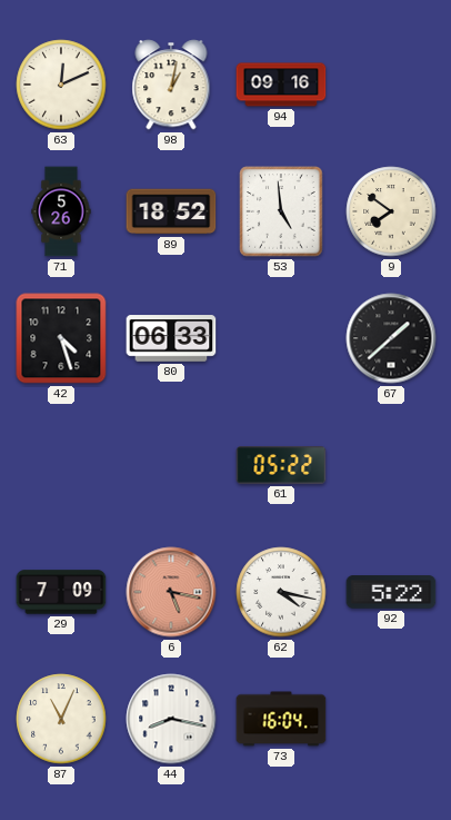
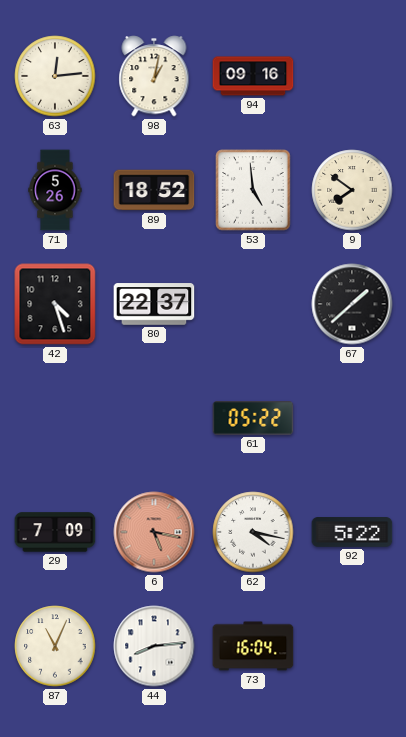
63: 12:11 -> 12:14
80: 06:33 -> 22:37
44: 8:17 -> 8:14
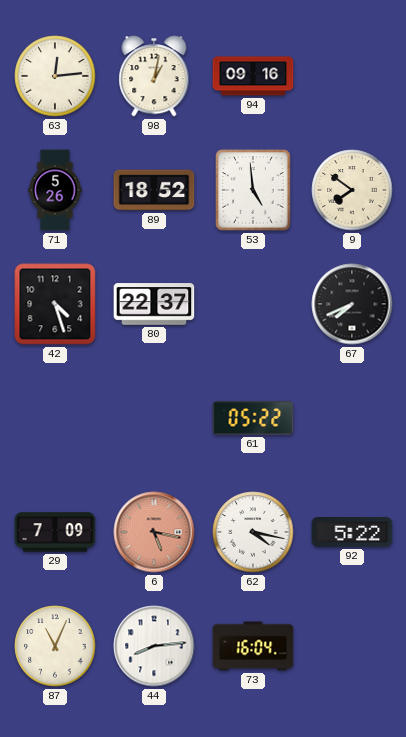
67: 1:38 -> 7:41
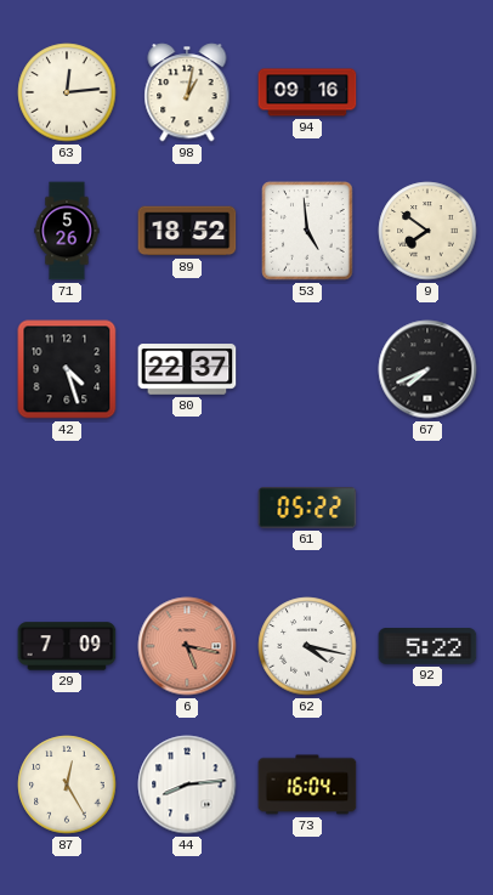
87: 11:04 -> 12:25
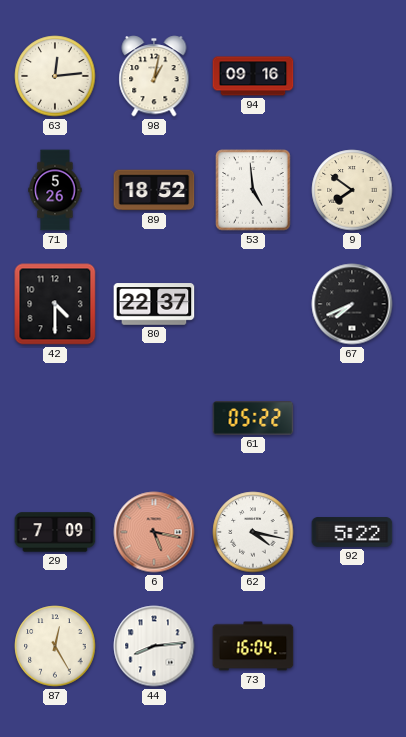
42: 4:27 -> 4:30
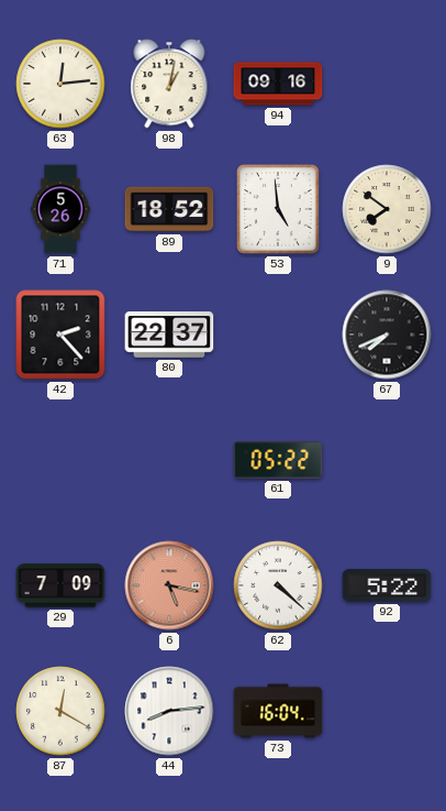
42: 4:30 -> 2:23
62: 4:17 -> 4:22
87: 12:25 -> 12:20
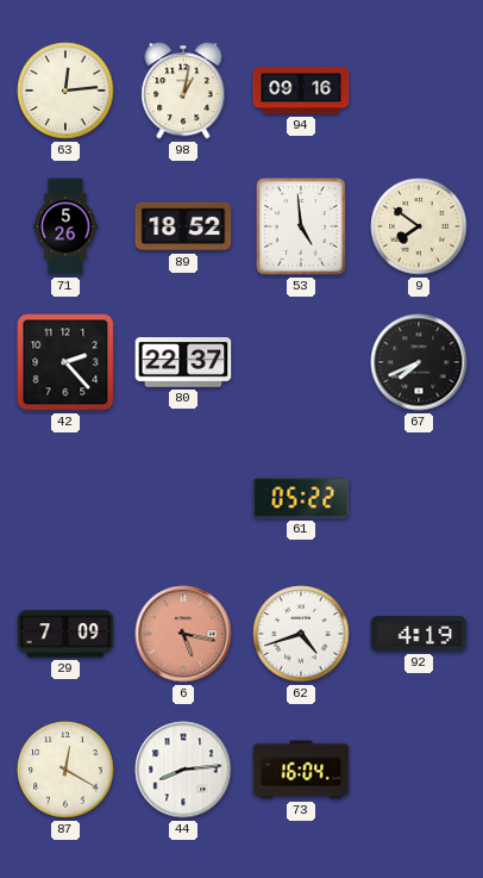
62: 4:22 -> 4:42
92: 5:22 -> 4:19
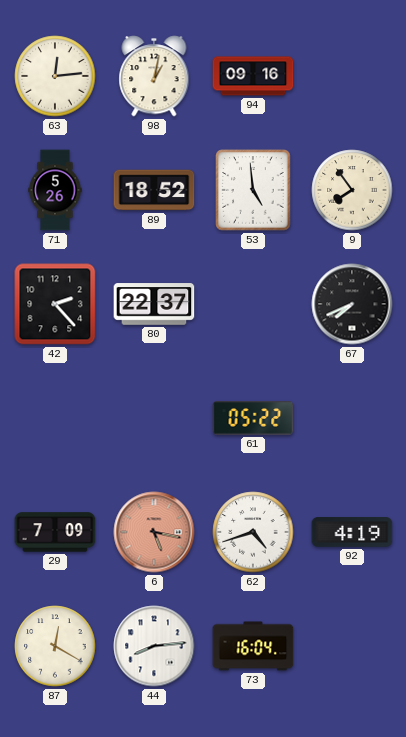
9: 7:51 -> 7:54
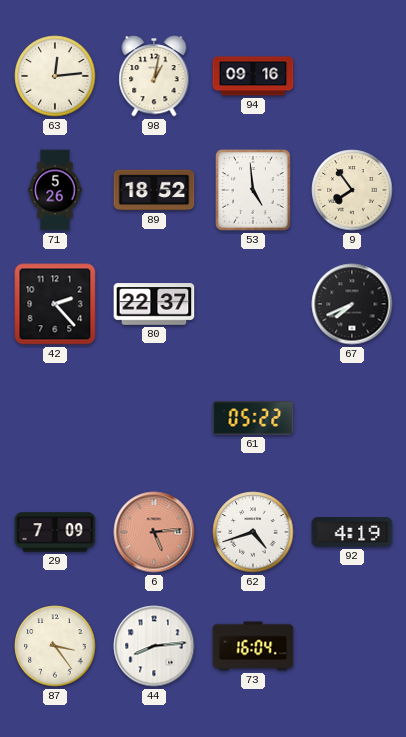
6: 5:17 -> 5:14
87: 12:20 -> 3:24
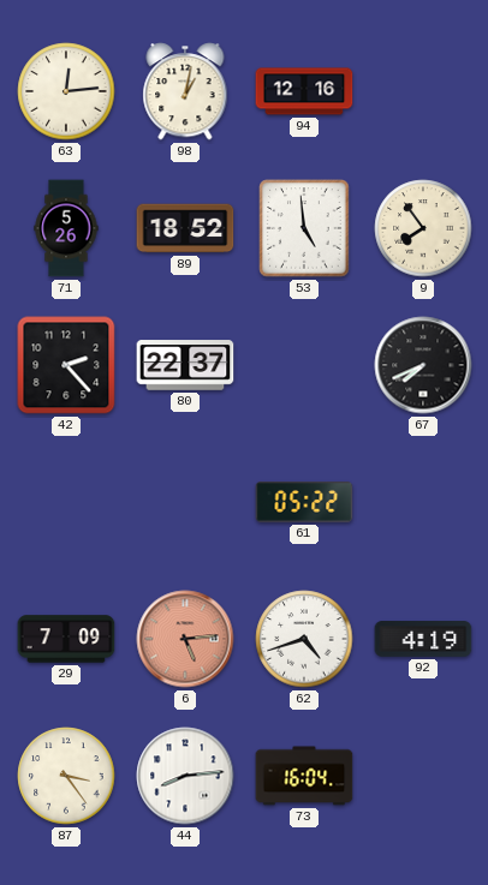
94: 09:16 -> 12:16
